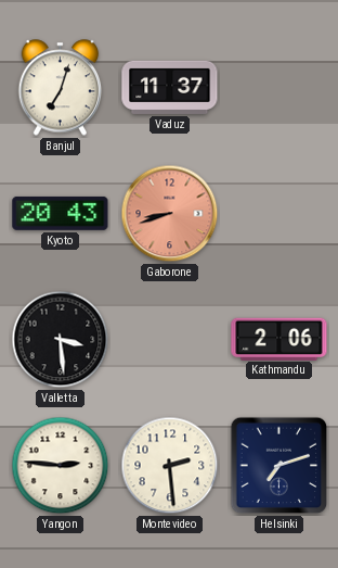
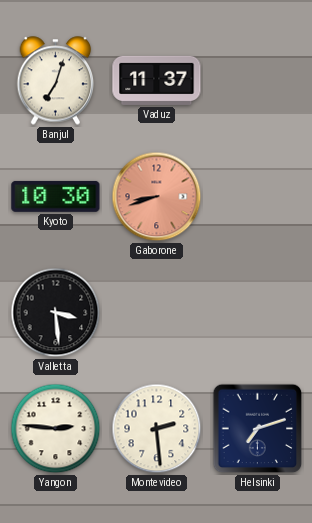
Kyoto: 20:43 -> 10:30
Kathmandu: 2:06 -> none
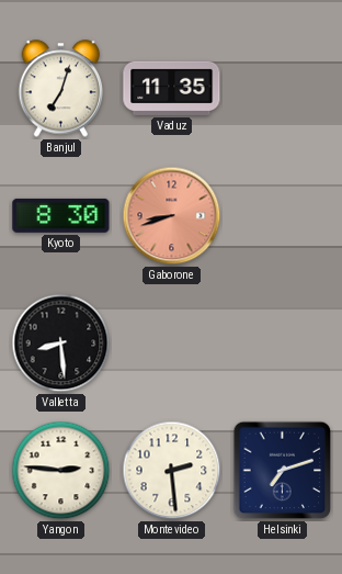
Vaduz: 11:37 -> 11:35
Kyoto: 10:30 -> 8:30
Valletta: 3:29 -> 8:29
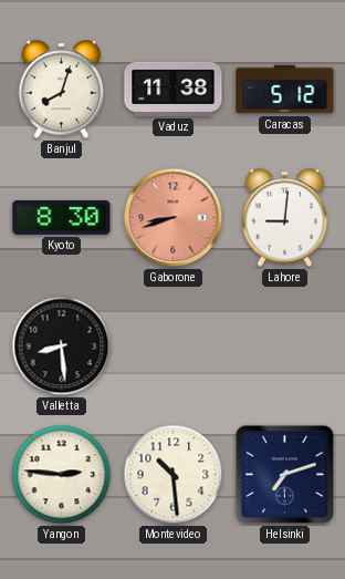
Banjul: 7:03 -> 8:03
Vaduz: 11:35 -> 11:38
Caracas: none -> 5:12
Lahore: none -> 9:01
Montevideo: 2:29 -> 10:29
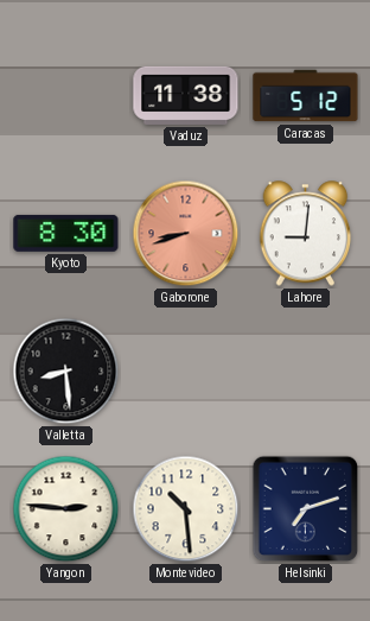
Banjul: 8:03 -> none
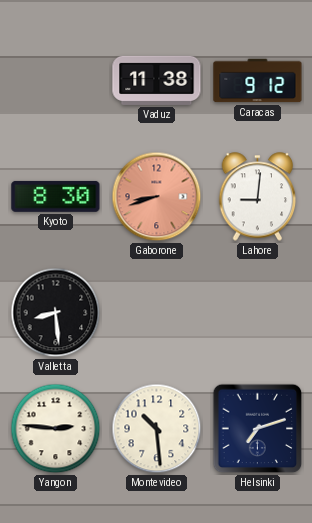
Caracas: 5:12 -> 9:12
